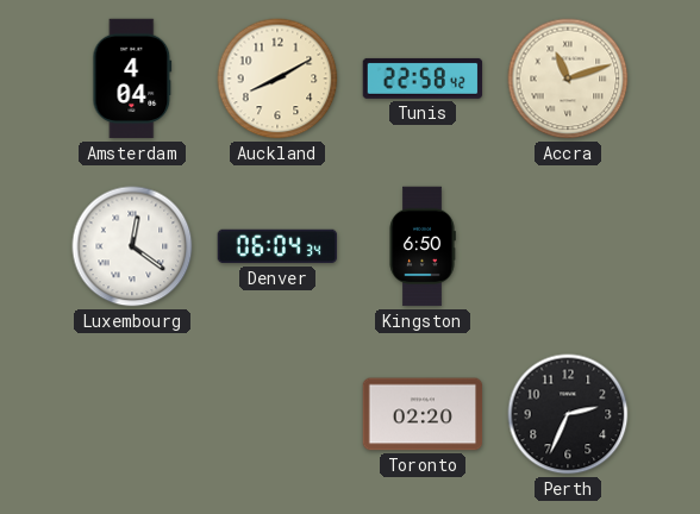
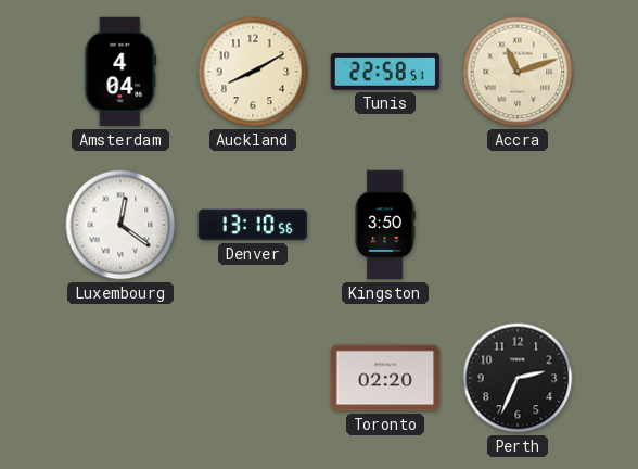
Tunis: 22:58:42 -> 22:58:51
Denver: 06:04 -> 13:10
Kingston: 6:50 -> 3:50
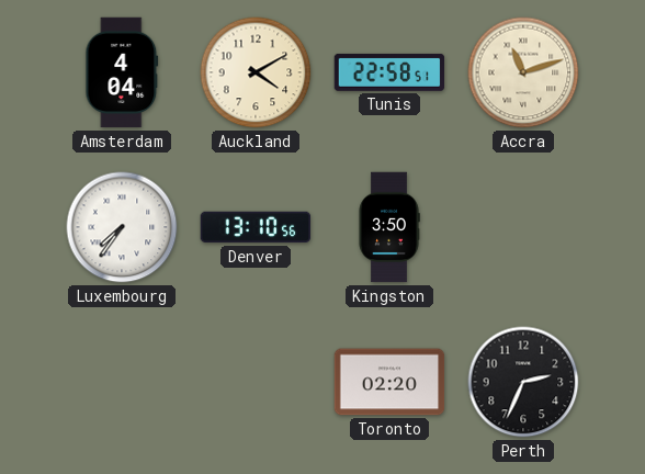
Auckland: 8:10 -> 4:10
Luxembourg: 12:21 -> 7:36
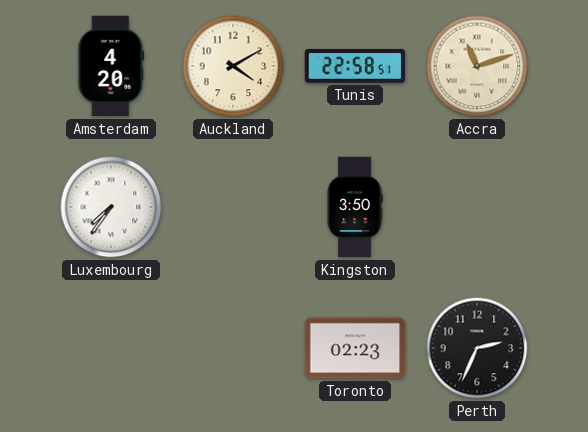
Amsterdam: 4:04 -> 4:20
Denver: 13:10 -> none
Toronto: 02:20 -> 02:23
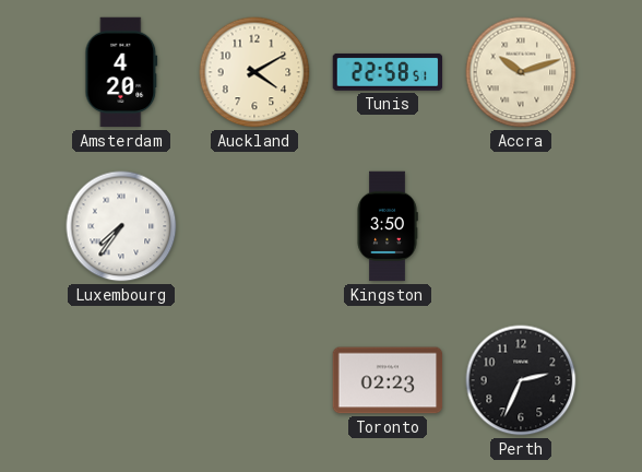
Accra: 11:12 -> 10:12
